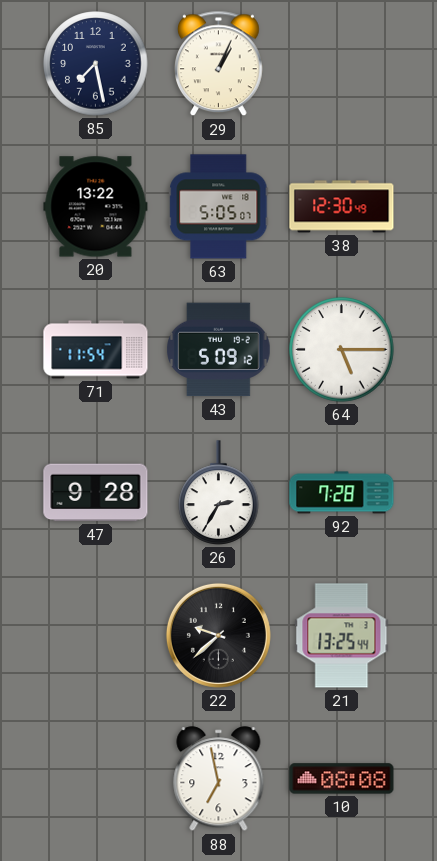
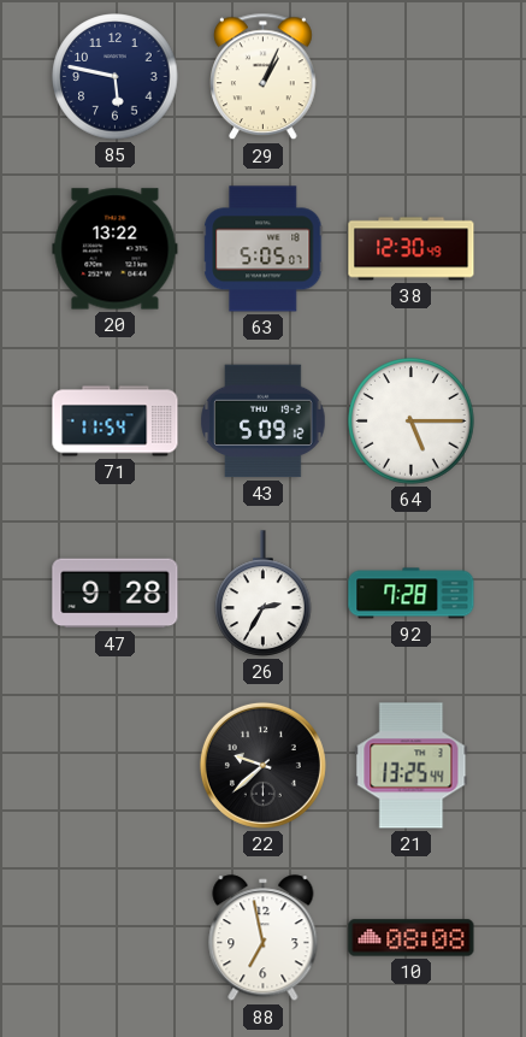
85: 7:28 -> 5:47
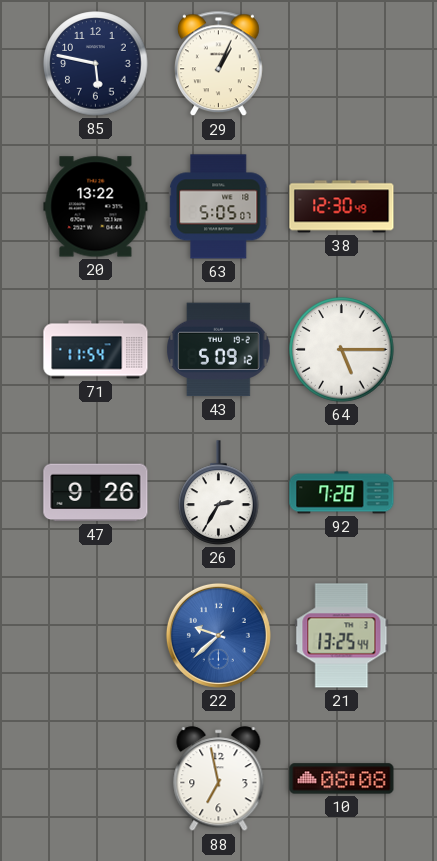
47: 9:28 -> 9:26
22 dial: black -> blue
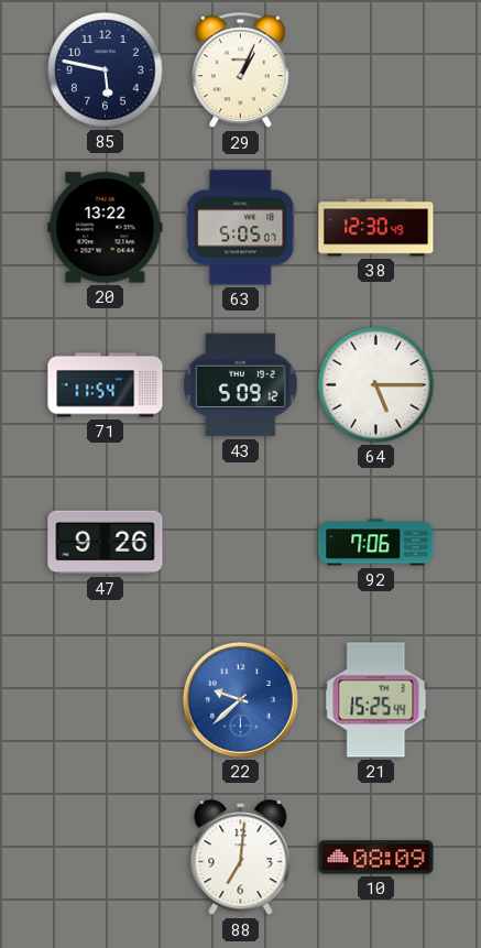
26: 2:35 -> none
92: 7:28 -> 7:06
21: 13:25 -> 15:25
88: 6:58 -> 7:01
10: 08:08 -> 08:09
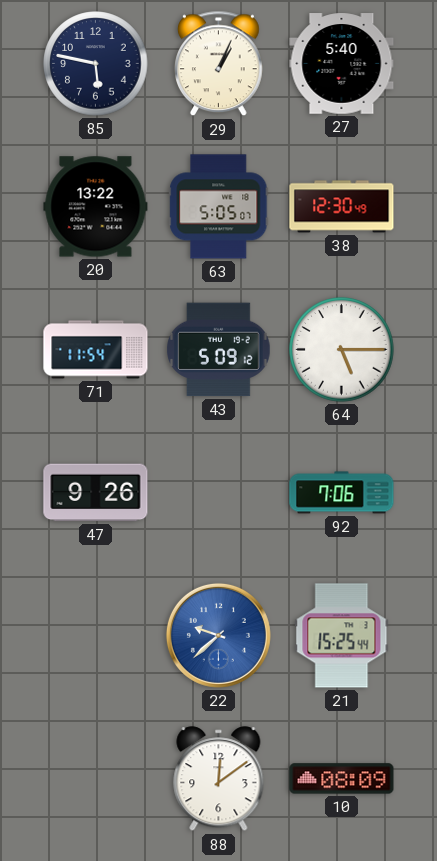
27: none -> 5:40
88: 7:01 -> 12:09
